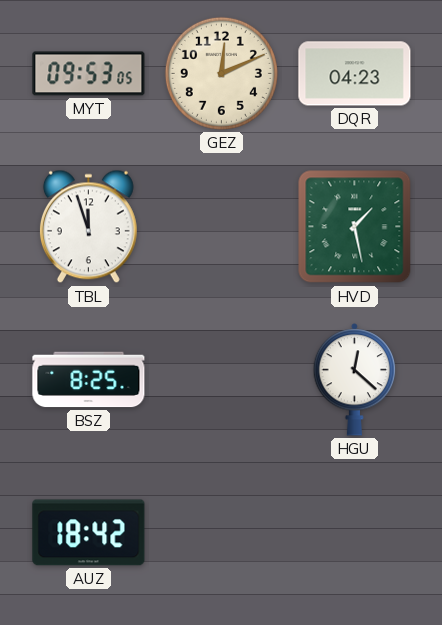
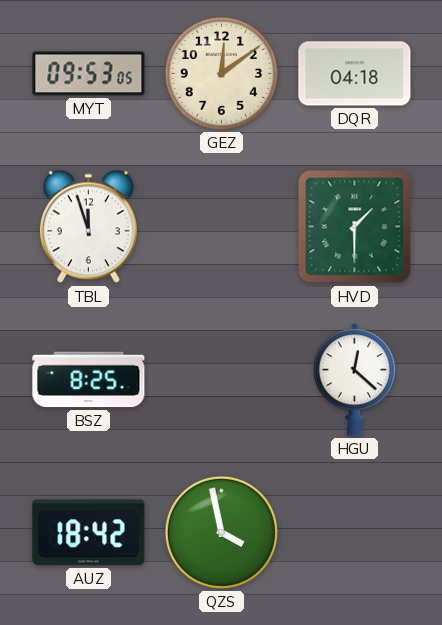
GEZ: 12:11 -> 12:09
DQR: 04:23 -> 04:18
HVD: 1:28 -> 1:30
QZS: none -> 3:58
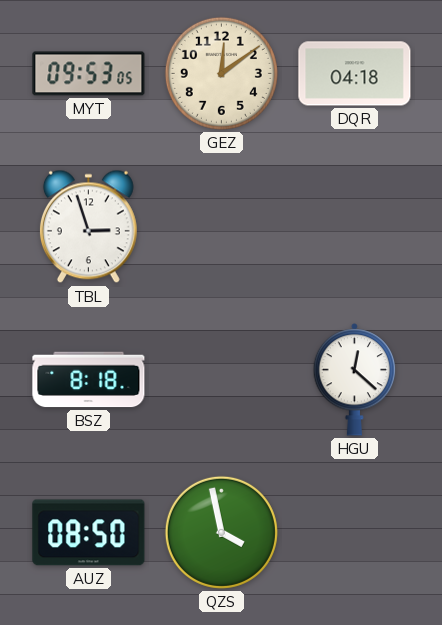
TBL: 11:57 -> 2:57
HVD: 1:30 -> none
BSZ: 8:25 -> 8:18
AUZ: 18:42 -> 08:50
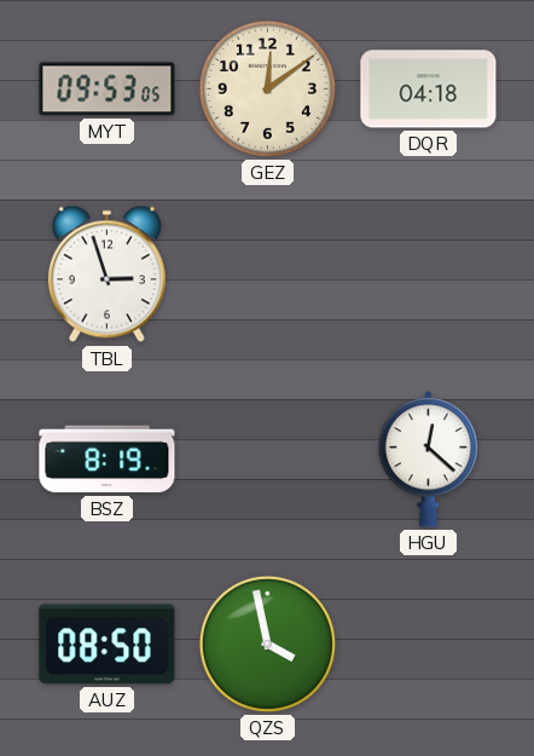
BSZ: 8:18 -> 8:19
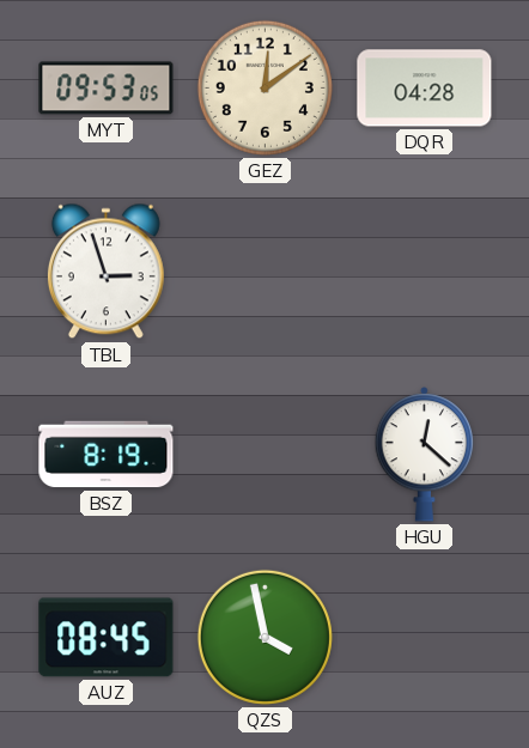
DQR: 04:18 -> 04:28
AUZ: 08:50 -> 08:45
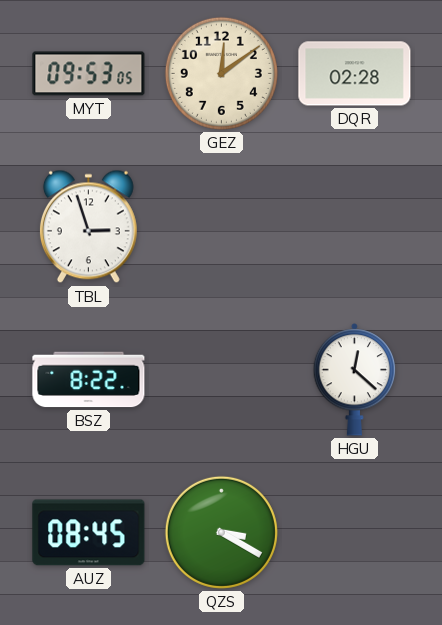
DQR: 04:28 -> 02:28
BSZ: 8:19 -> 8:22
QZS: 3:58 -> 3:20
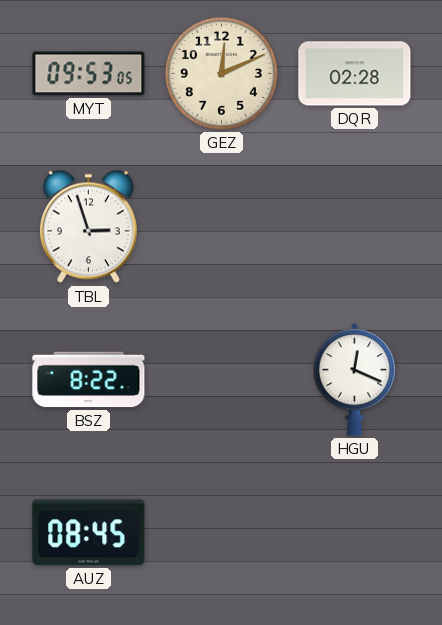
GEZ: 12:09 -> 12:11
HGU: 12:22 -> 12:19
QZS: 3:20 -> none
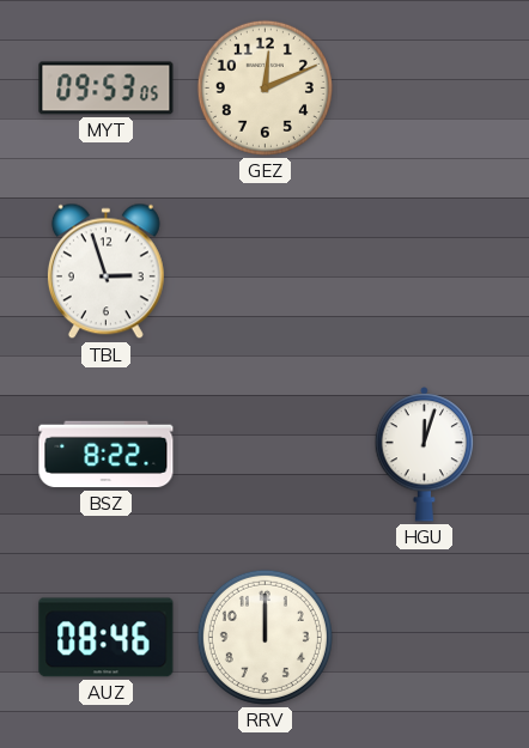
DQR: 02:28 -> none
HGU: 12:19 -> 12:03
AUZ: 08:45 -> 08:46
RRV: none -> 12:00
